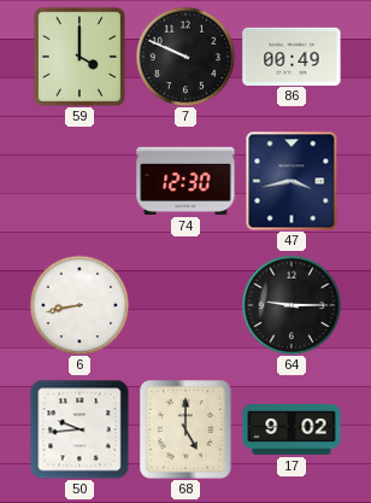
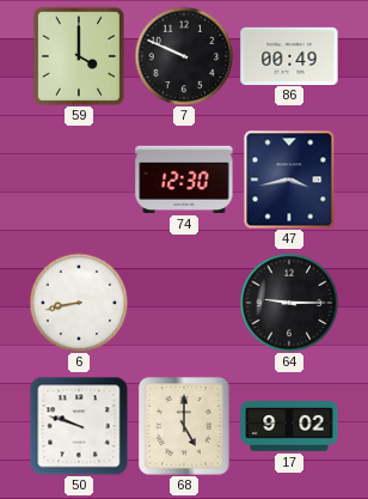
50: 9:44 -> 9:48
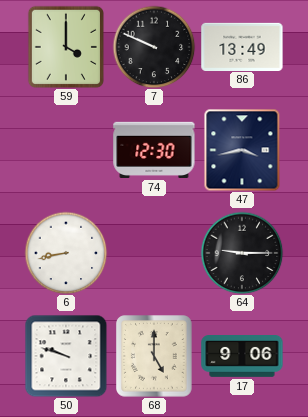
86: 00:49 -> 13:49
17: 9:02 -> 9:06
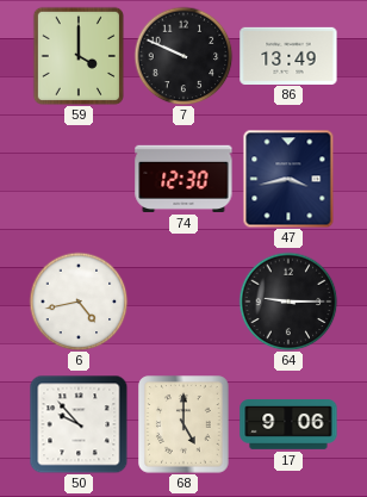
6: 8:43 -> 4:43
50: 9:48 -> 9:53
